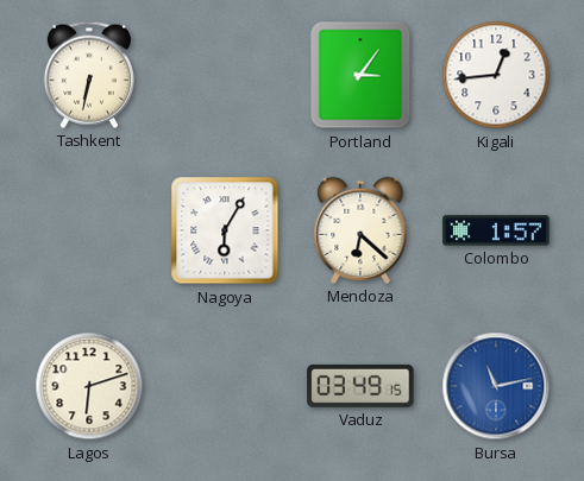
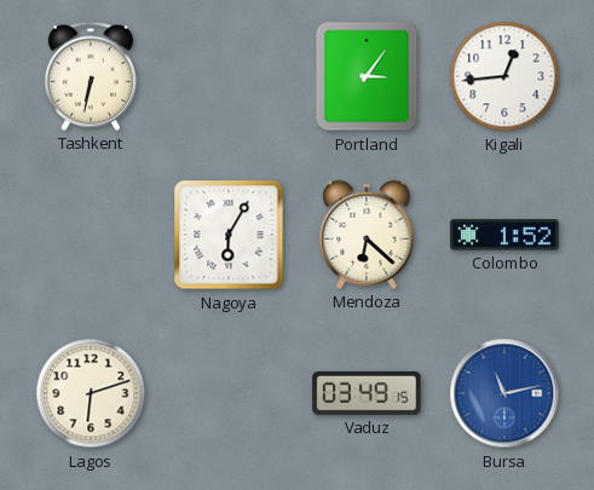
Colombo: 1:57 -> 1:52
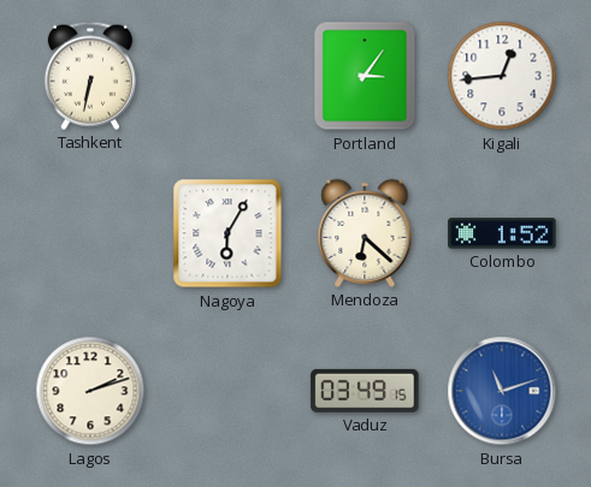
Lagos: 6:12 -> 2:12
Bursa: 11:13 -> 11:12
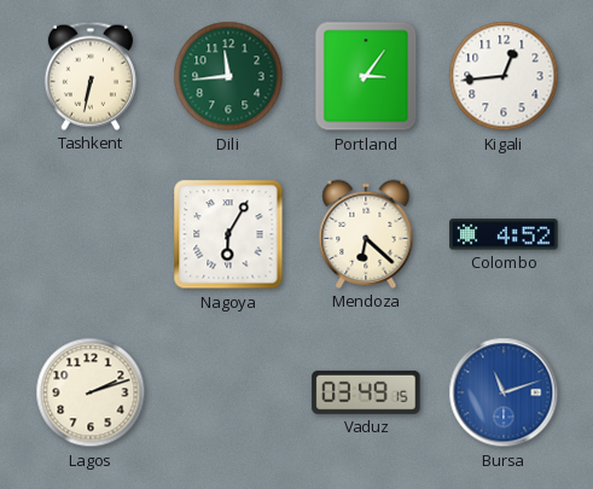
Dili: none -> 11:44
Colombo: 1:52 -> 4:52
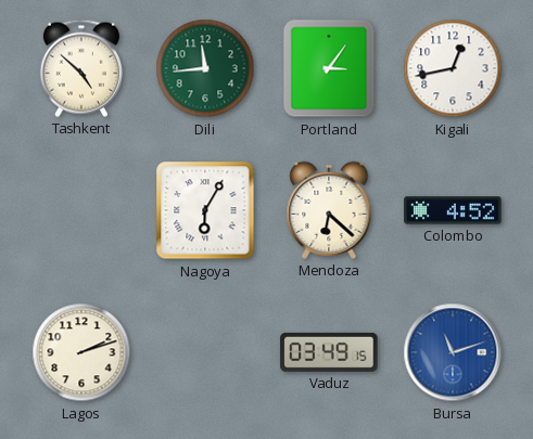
Tashkent: 6:32 -> 4:52
Kigali: 12:44 -> 12:43
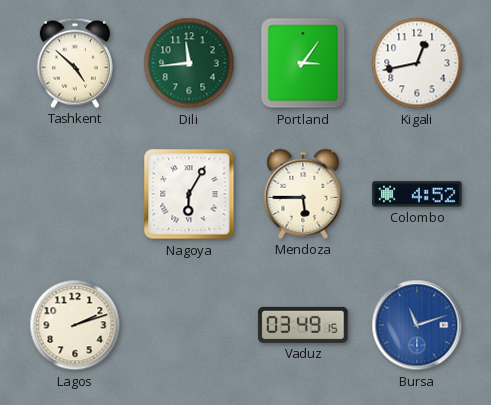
Mendoza: 6:22 -> 5:45
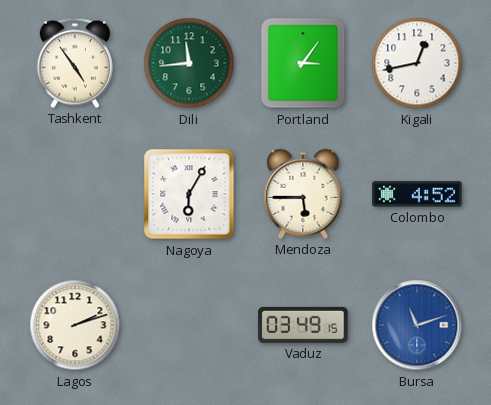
Tashkent: 4:52 -> 4:54
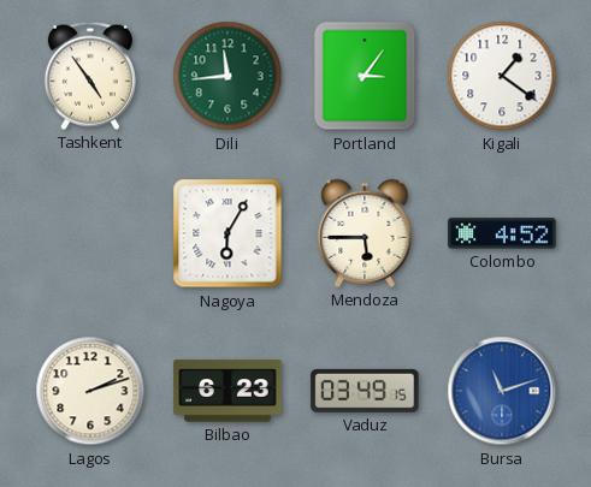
Kigali: 12:43 -> 1:21
Bilbao: none -> 6:23
